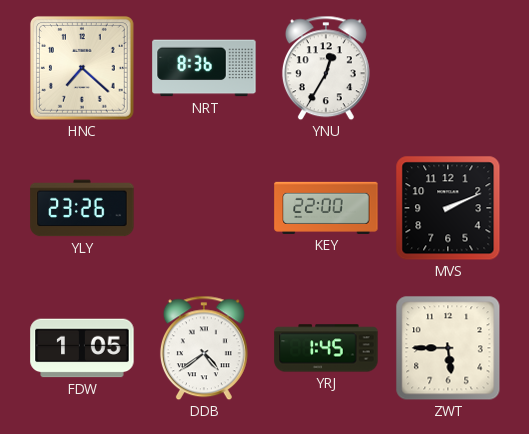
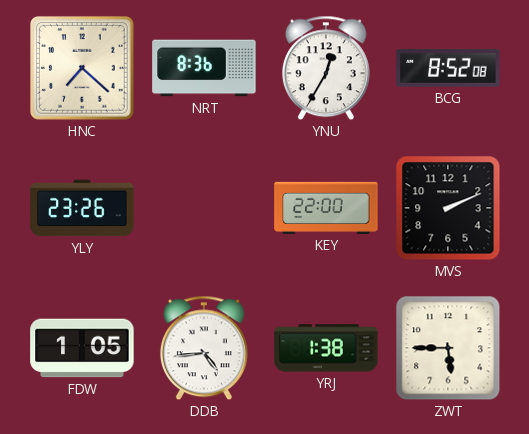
BCG: none -> 8:52
DDB: 4:39 -> 4:44
YRJ: 1:45 -> 1:38
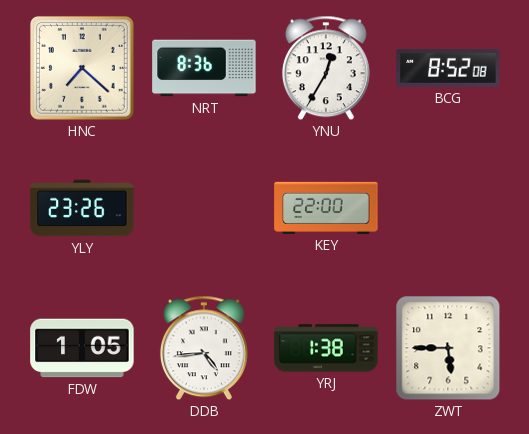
MVS: 2:11 -> none
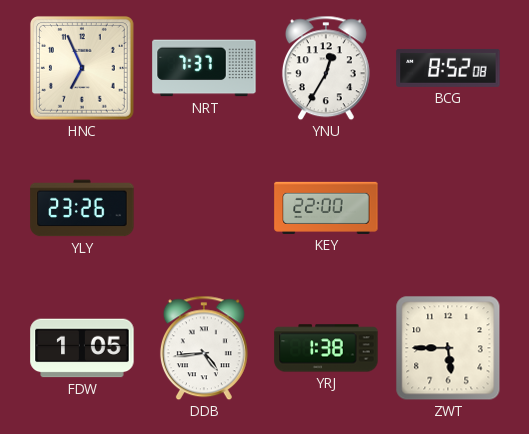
HNC: 7:22 -> 6:56
NRT: 8:36 -> 7:37
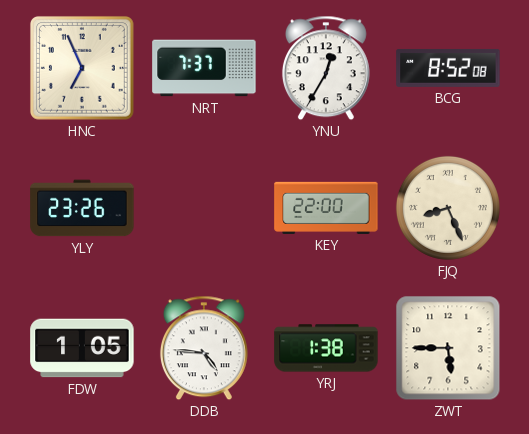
FJQ: none -> 8:26
DDB: 4:44 -> 4:46
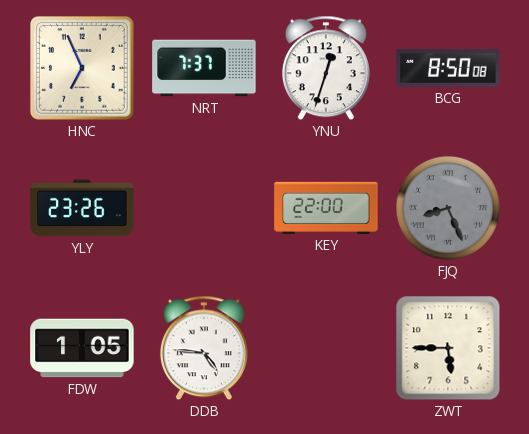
YNU: 12:35 -> 12:33
BCG: 8:52 -> 8:50
FJQ dial: cream -> grey
YRJ: 1:38 -> none
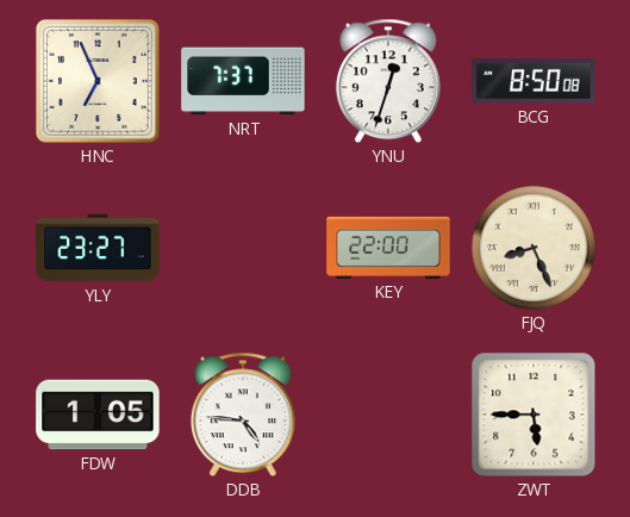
YLY: 23:26 -> 23:27
FJQ dial: grey -> cream
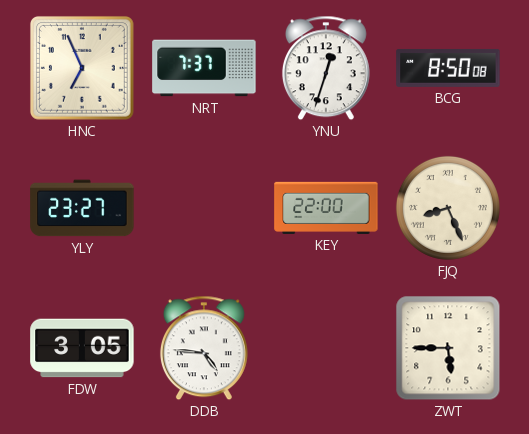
FDW: 1:05 -> 3:05
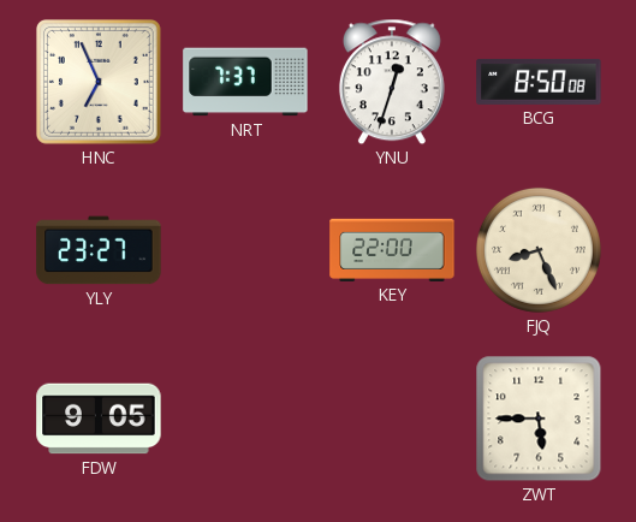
FDW: 3:05 -> 9:05
DDB: 4:46 -> none
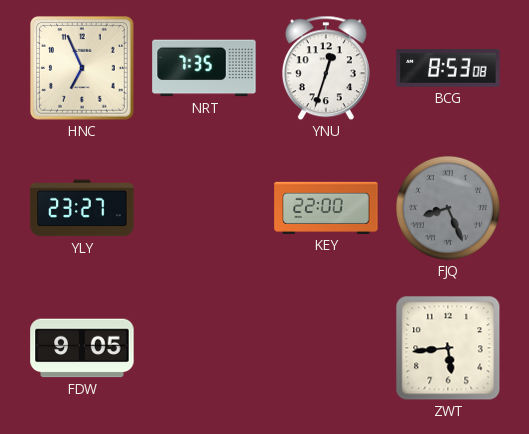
NRT: 7:37 -> 7:35
BCG: 8:50 -> 8:53
FJQ dial: cream -> grey
ZWT: 5:45 -> 5:44
